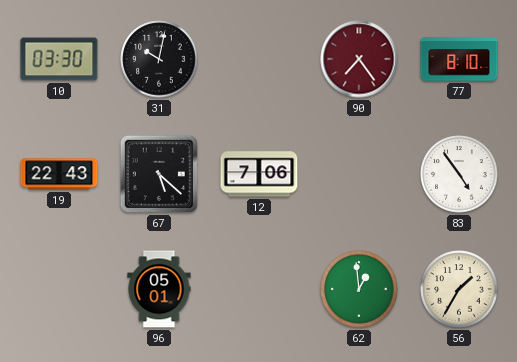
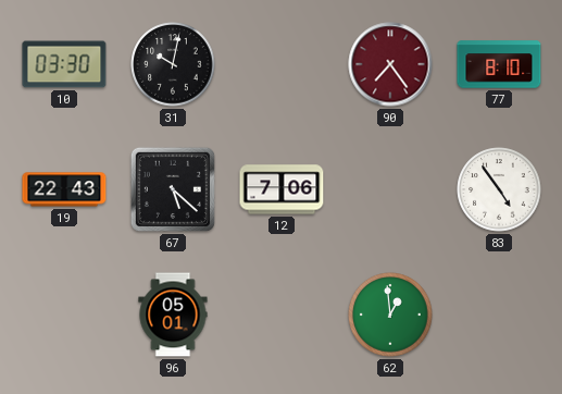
56: 1:35 -> none
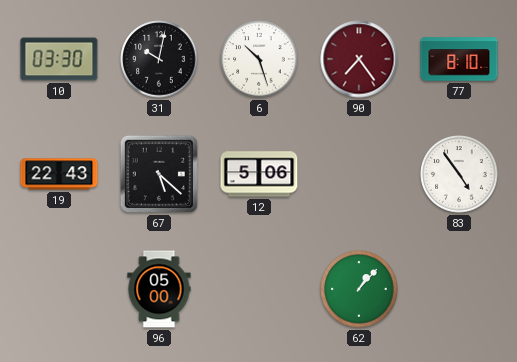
6: none -> 10:27
12: 7:06 -> 5:06
96: 05:01 -> 05:00
62: 12:59 -> 1:07
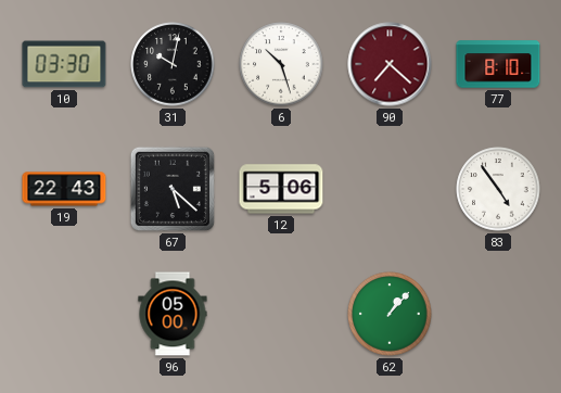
90: 7:24 -> 7:22
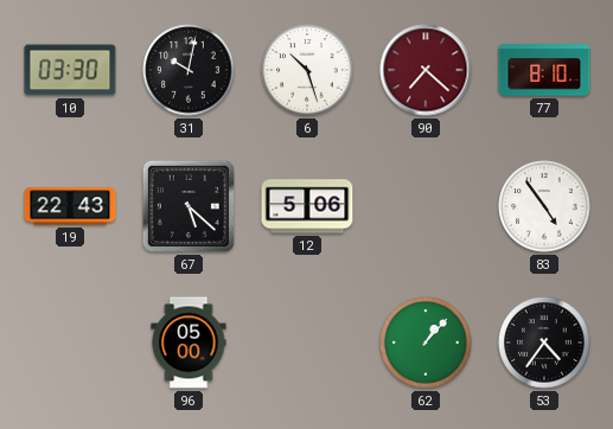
53: none -> 4:36
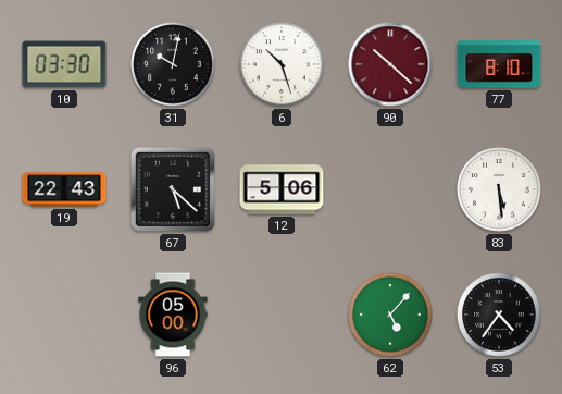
90: 7:22 -> 10:22
83: 4:54 -> 5:29
62: 1:07 -> 5:07
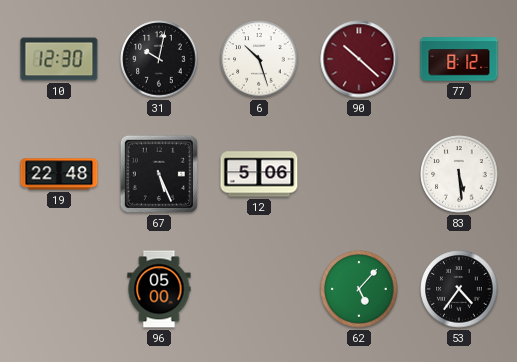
10: 03:30 -> 12:30
77: 8:10 -> 8:12
19: 22:43 -> 22:48
67: 5:22 -> 5:26
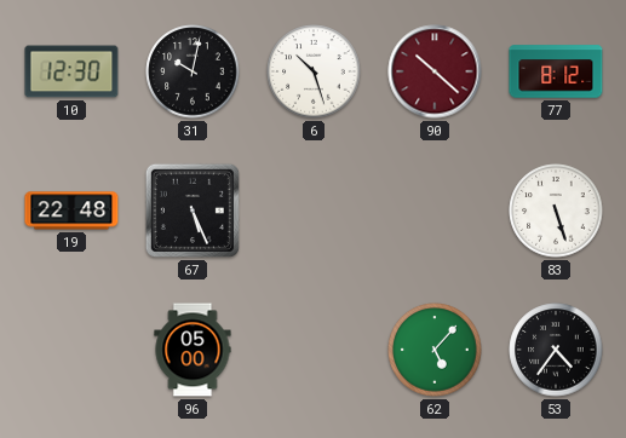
12: 5:06 -> none
83: 5:29 -> 5:27
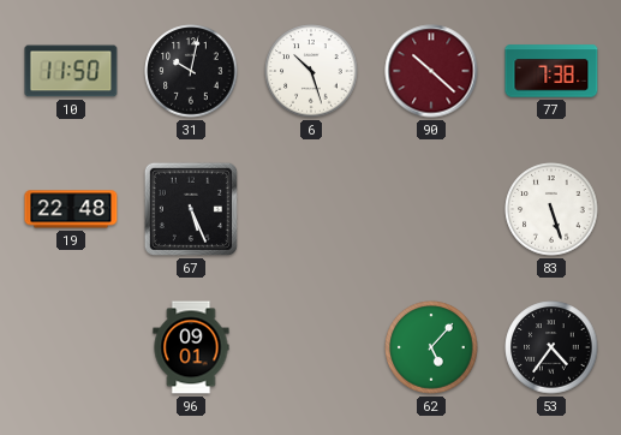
10: 12:30 -> 11:50
77: 8:12 -> 7:38
96: 05:00 -> 09:01
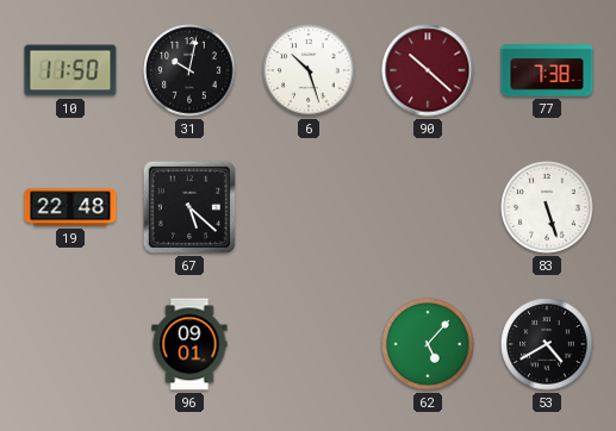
67: 5:26 -> 5:22
53: 4:36 -> 4:40
